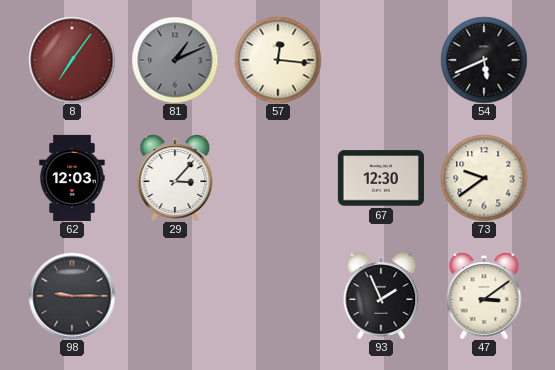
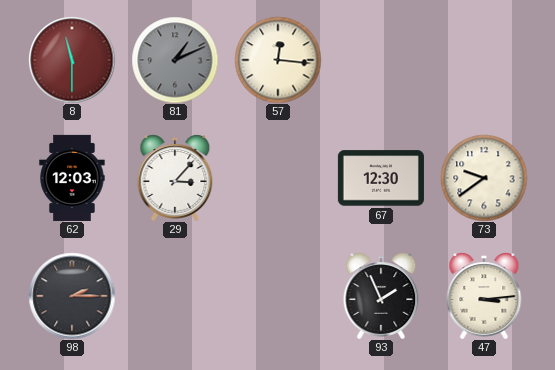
8: 7:06 -> 11:30
54: 5:41 -> none
98: 9:15 -> 2:15
47: 3:09 -> 3:14
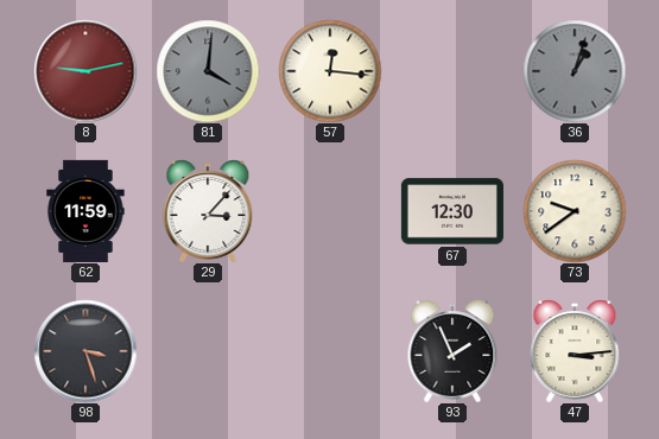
8: 11:30 -> 9:13
81: 1:11 -> 4:01
36: none -> 1:03
62: 12:03 -> 11:59
98: 2:15 -> 3:27
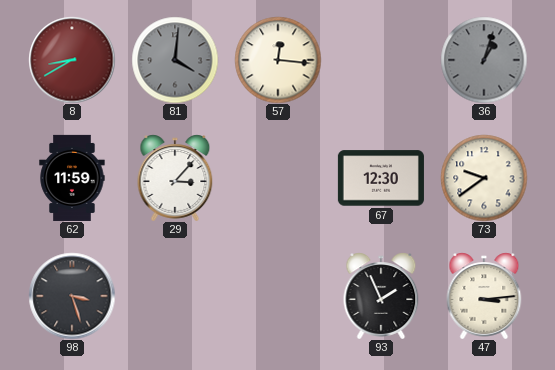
8: 9:13 -> 8:40
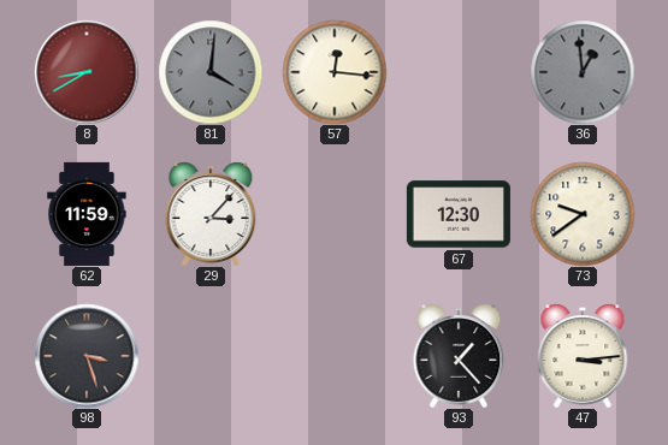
36: 1:03 -> 12:59
93: 1:56 -> 1:23
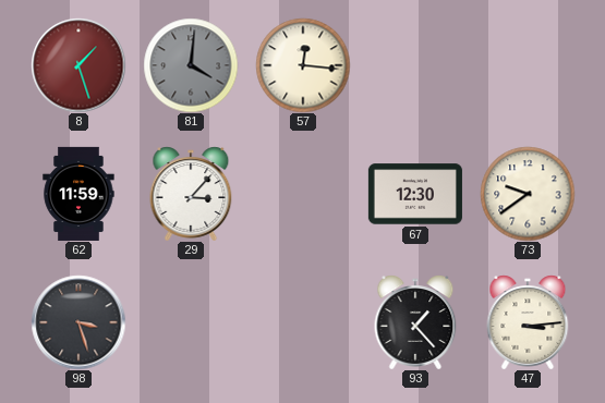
8: 8:40 -> 1:27
36: 12:59 -> none
